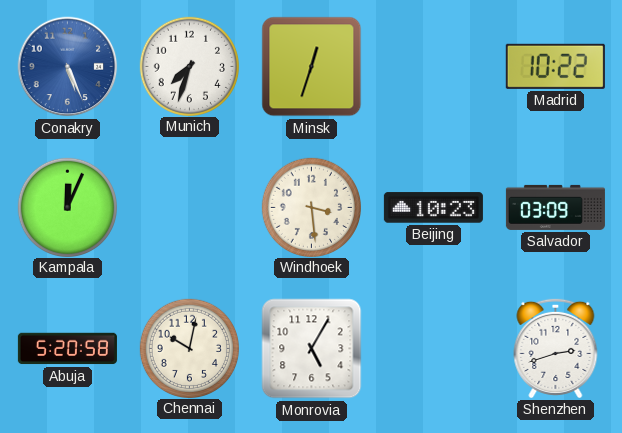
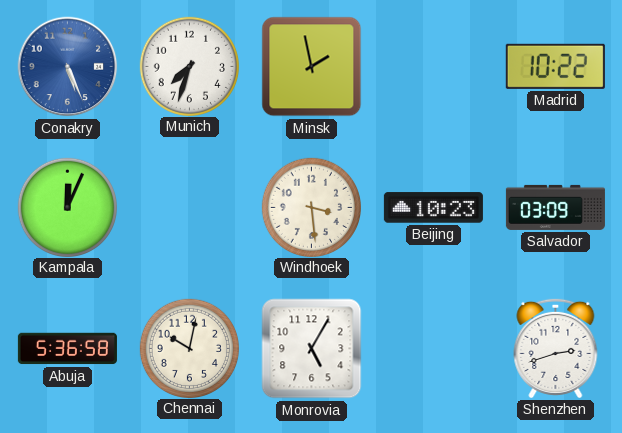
Minsk: 12:33 -> 1:58
Abuja: 5:20 -> 5:36
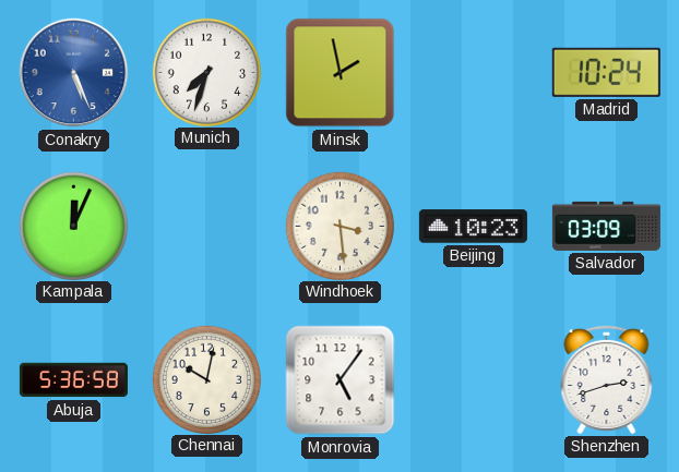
Madrid: 10:22 -> 10:24
Monrovia: 5:05 -> 5:06
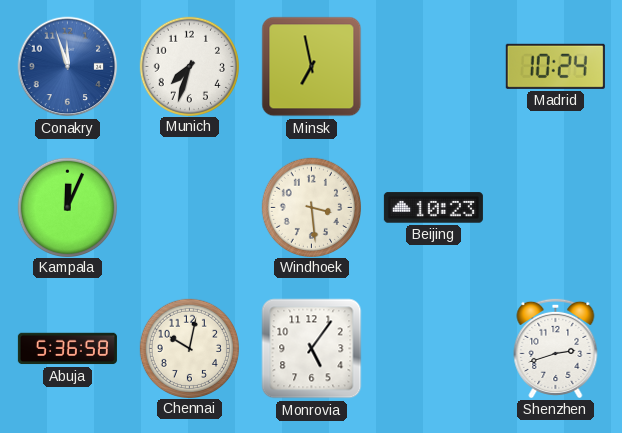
Conakry: 5:26 -> 11:57
Minsk: 1:58 -> 6:58
Salvador: 03:09 -> none
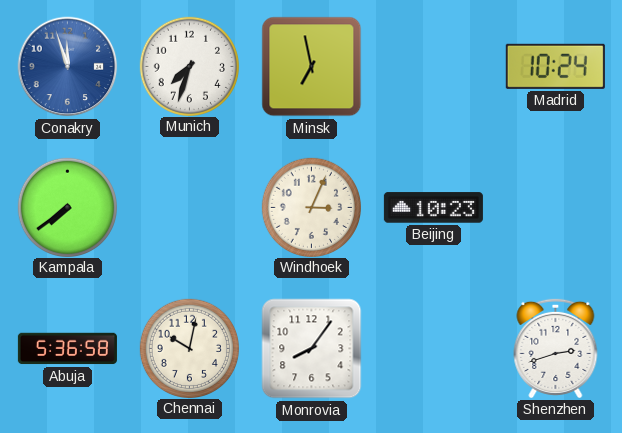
Kampala: 12:04 -> 7:39
Windhoek: 3:29 -> 3:04
Monrovia: 5:06 -> 8:06
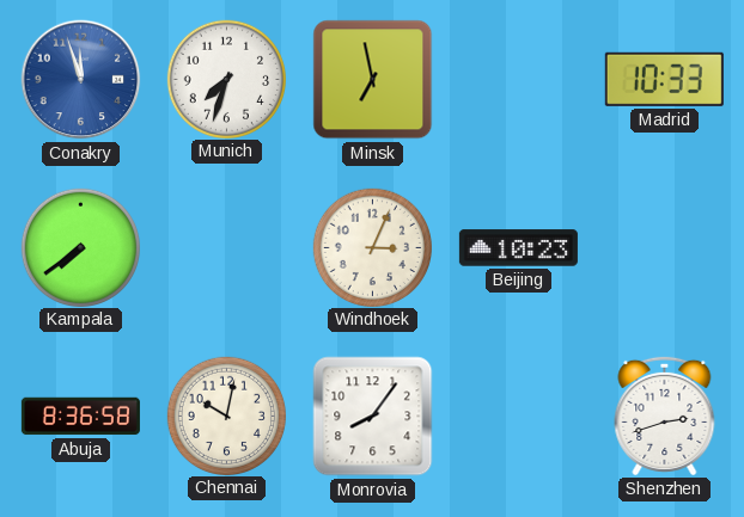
Madrid: 10:24 -> 10:33
Abuja: 5:36 -> 8:36
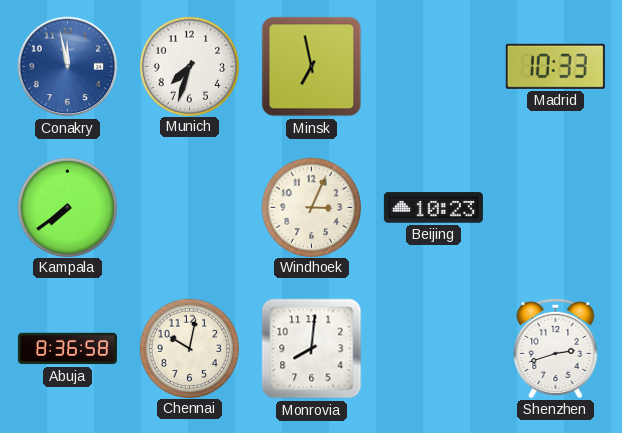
Conakry: 11:57 -> 11:58
Monrovia: 8:06 -> 8:01
